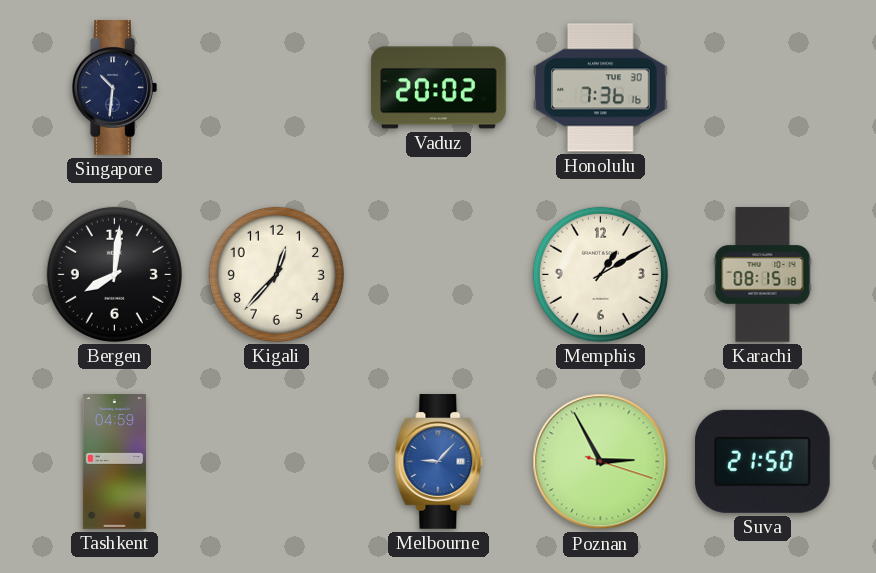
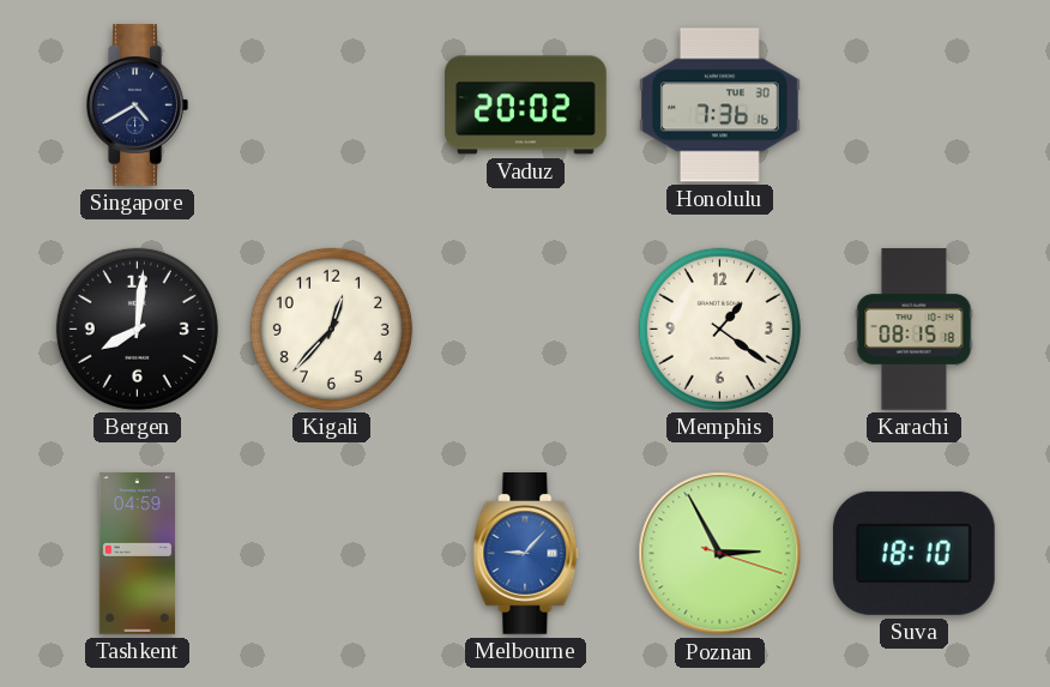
Singapore: 10:31 -> 4:40
Memphis: 1:10 -> 1:21
Suva: 21:50 -> 18:10
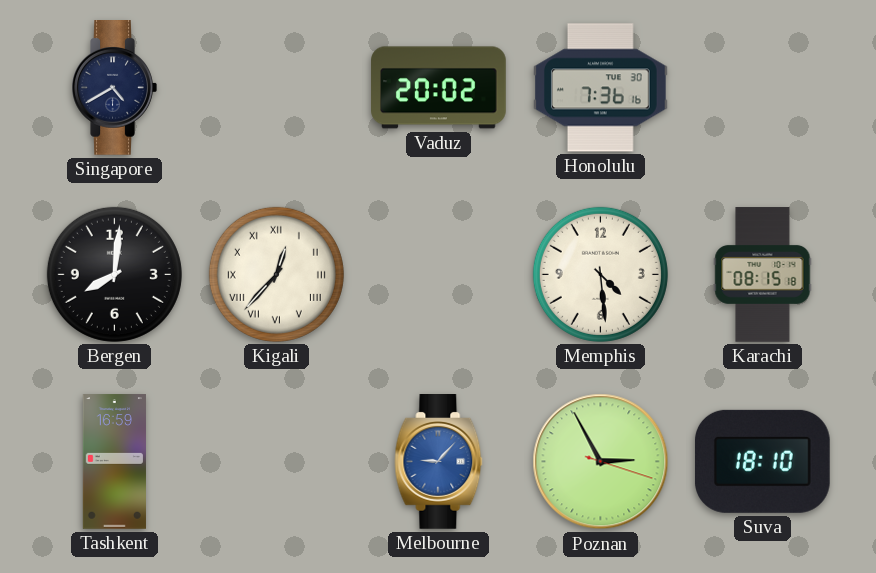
Kigali numerals: Arabic -> Roman
Memphis: 1:21 -> 4:29
Tashkent: 04:59 -> 16:59
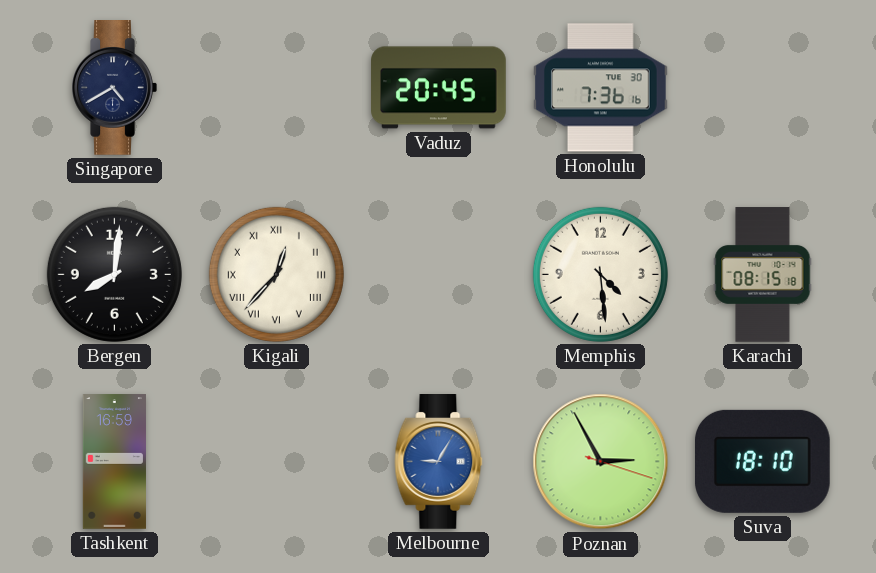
Vaduz: 20:02 -> 20:45
Melbourne: 9:07 -> 9:05
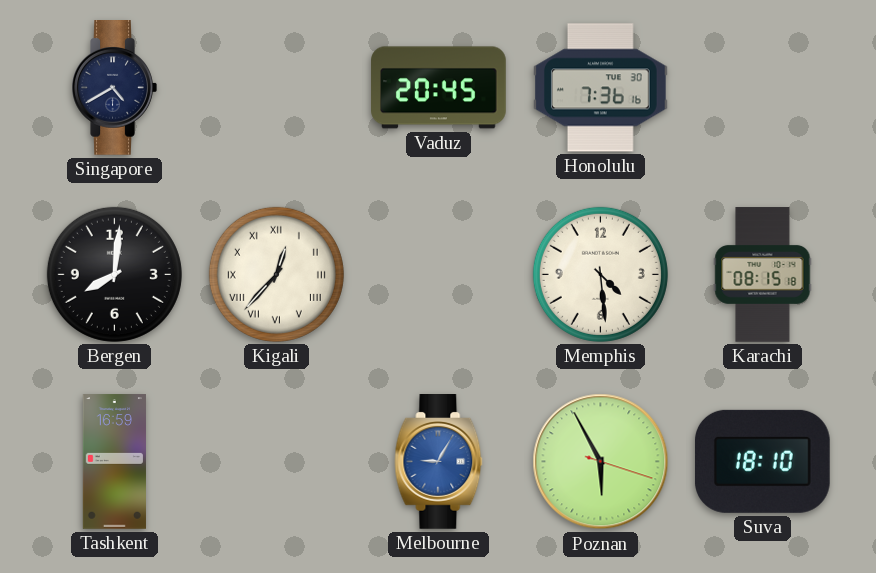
Poznan: 2:55 -> 5:55
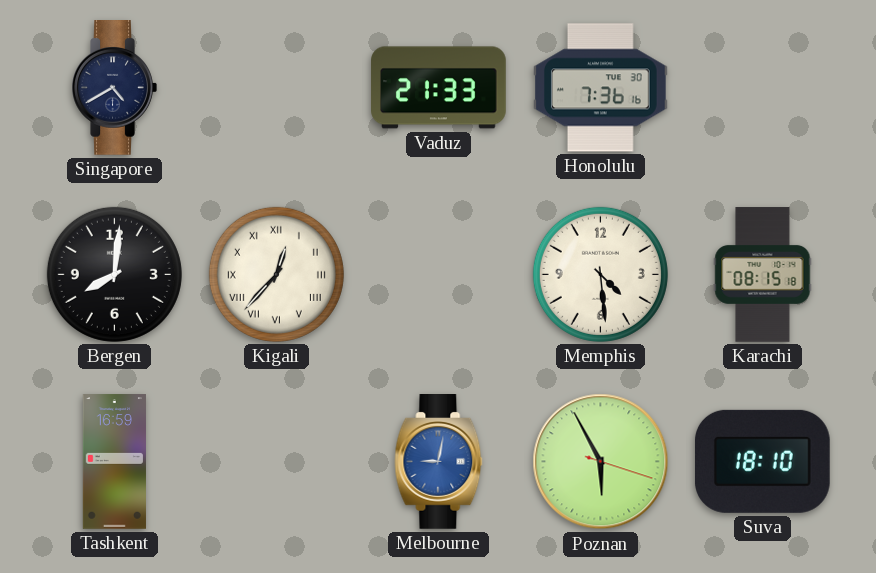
Vaduz: 20:45 -> 21:33
Melbourne: 9:05 -> 9:02
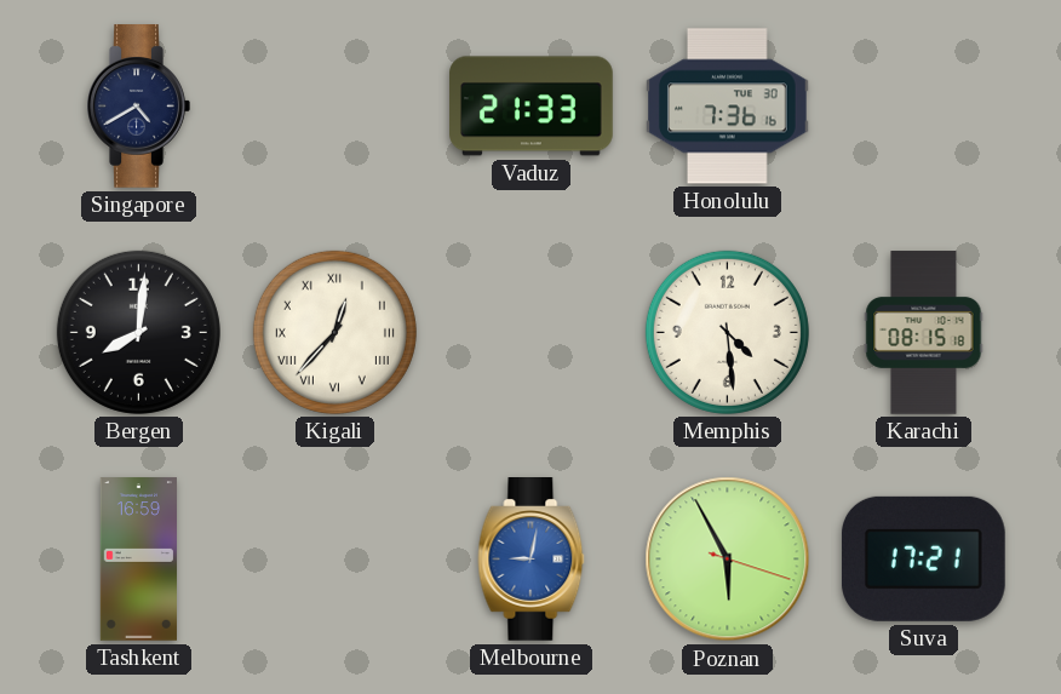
Suva: 18:10 -> 17:21
